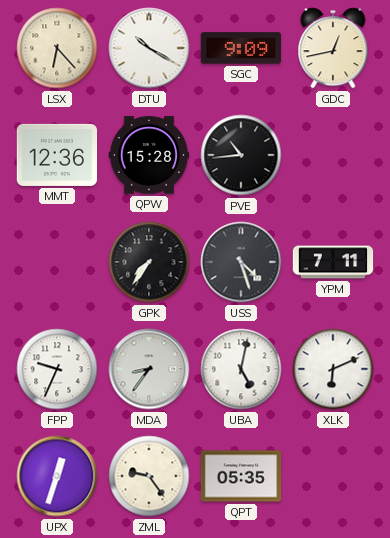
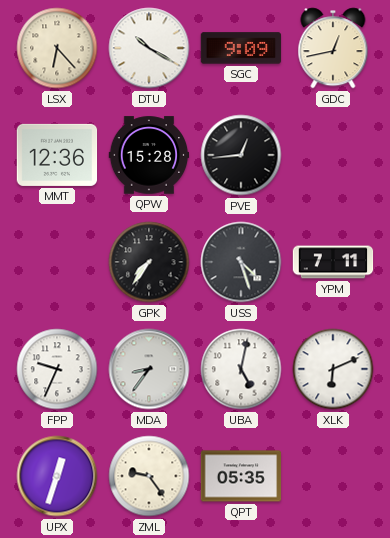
PVE: 10:44 -> 12:44
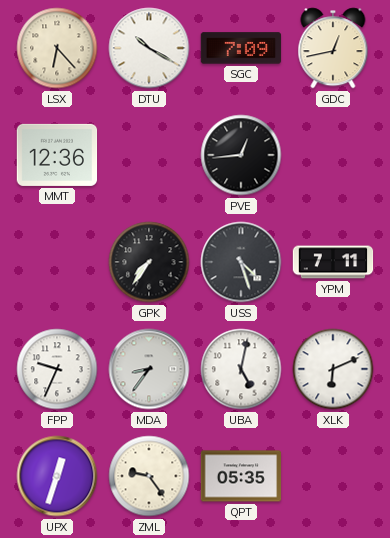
SGC: 9:09 -> 7:09
QPW: 15:28 -> none
